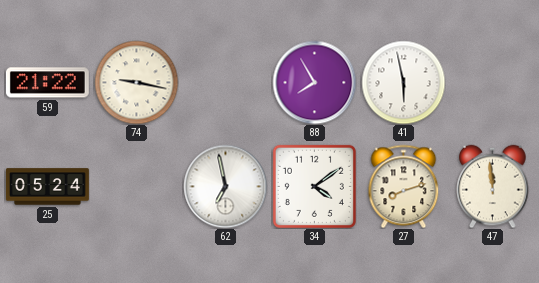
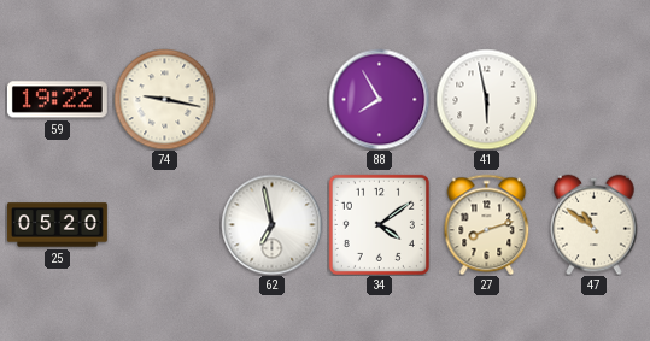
59: 21:22 -> 19:22
25: 05:24 -> 05:20
47: 11:59 -> 10:51
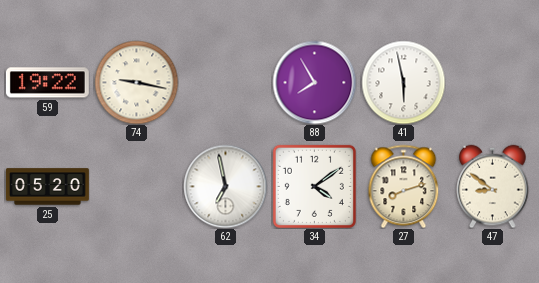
47: 10:51 -> 8:51
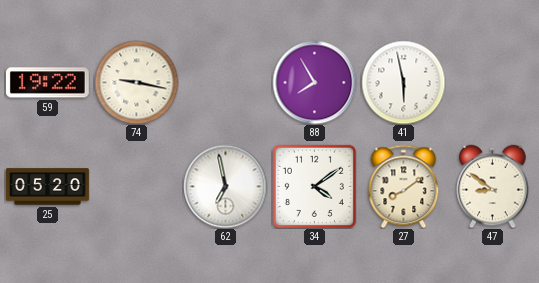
27: 8:12 -> 8:09
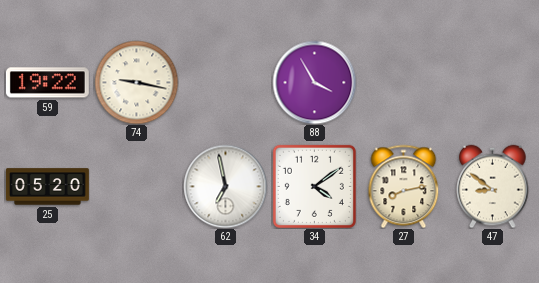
88: 7:55 -> 3:55
41: 5:58 -> none
27: 8:09 -> 8:13
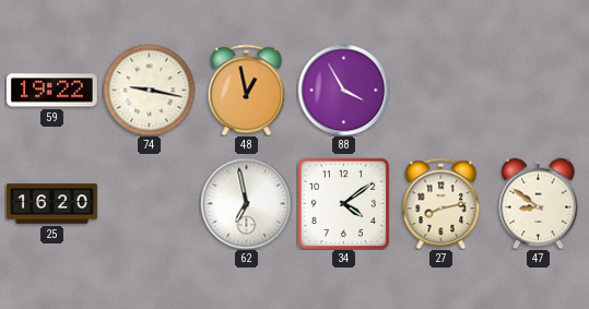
48: none -> 12:58
25: 05:20 -> 16:20
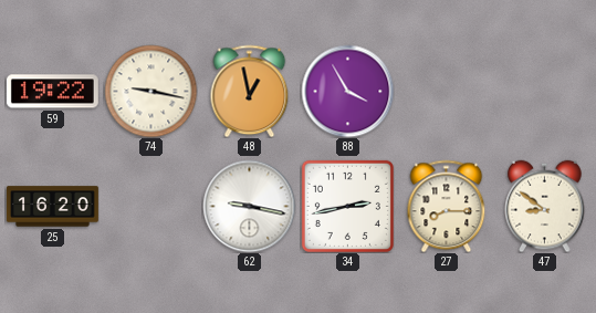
62: 6:58 -> 9:17
34: 4:09 -> 2:43
27: 8:13 -> 8:15
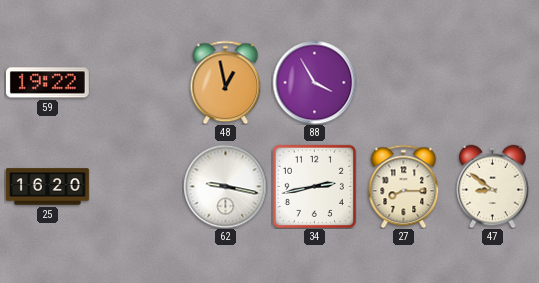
74: 9:17 -> none
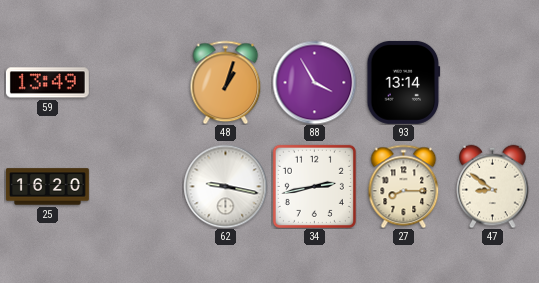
59: 19:22 -> 13:49
48: 12:58 -> 1:03
93: none -> 13:14
